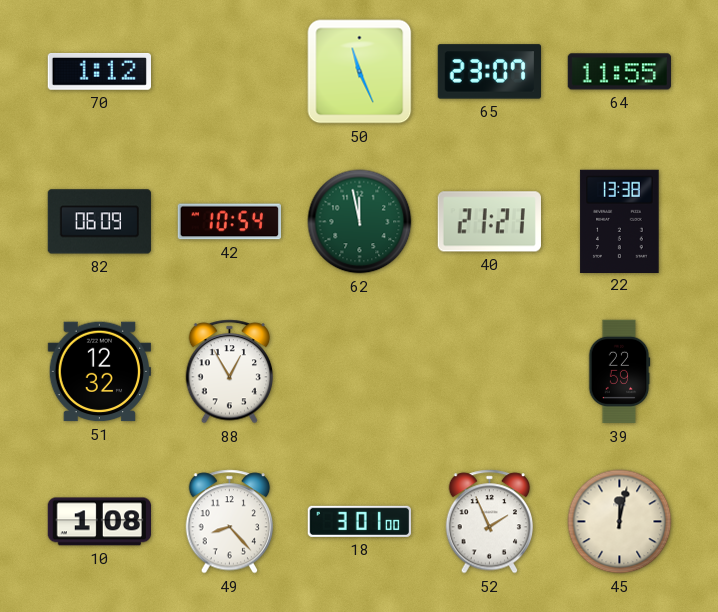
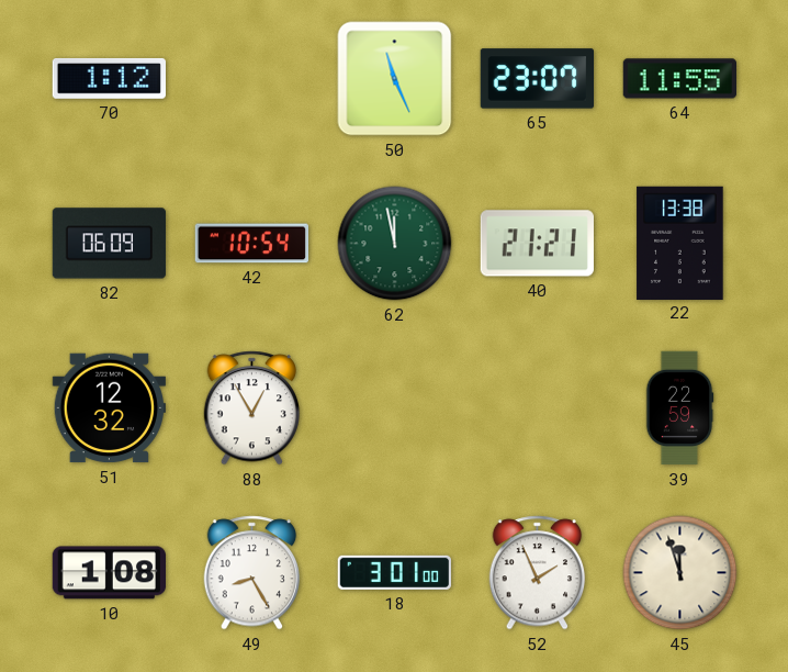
49: 8:23 -> 8:25
45: 12:02 -> 11:57
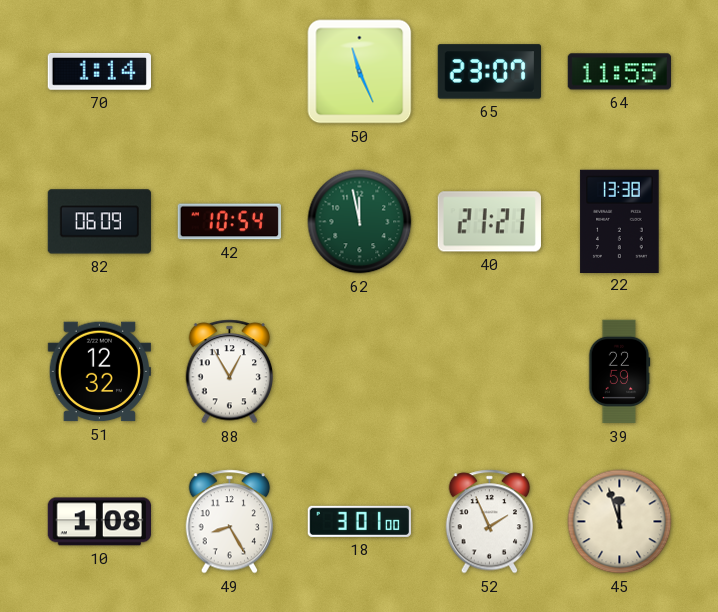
70: 1:12 -> 1:14
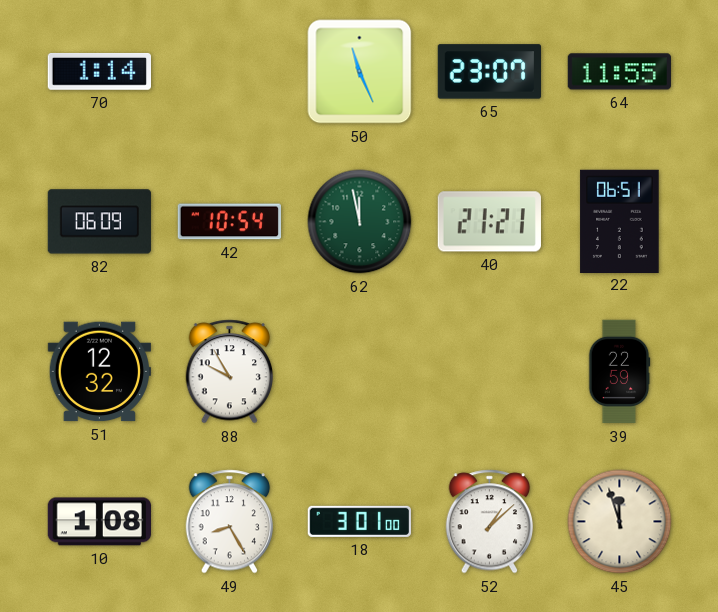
22: 13:38 -> 06:51
88: 12:55 -> 9:55
52: 1:56 -> 1:08
